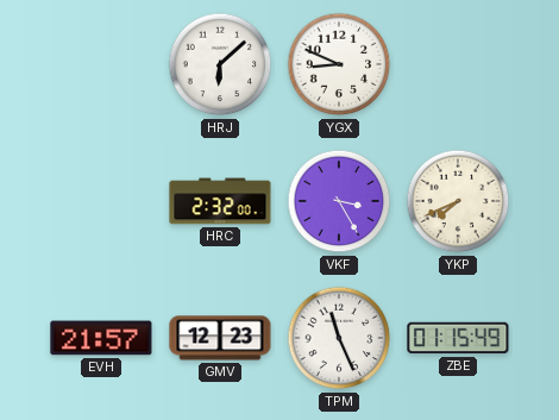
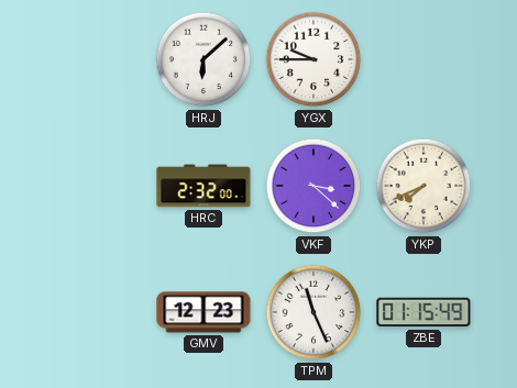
YGX: 8:49 -> 9:45
VKF: 3:25 -> 3:22
EVH: 21:57 -> none
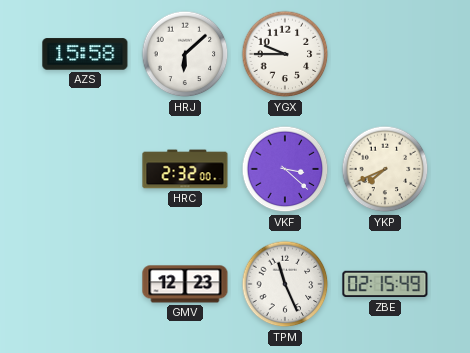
AZS: none -> 15:58
ZBE: 01:15 -> 02:15
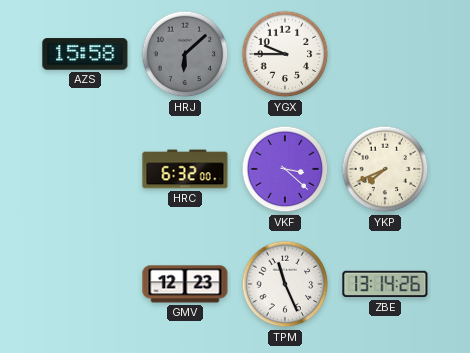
HRJ dial: white -> grey
HRC: 2:32 -> 6:32
ZBE: 02:15 -> 13:14
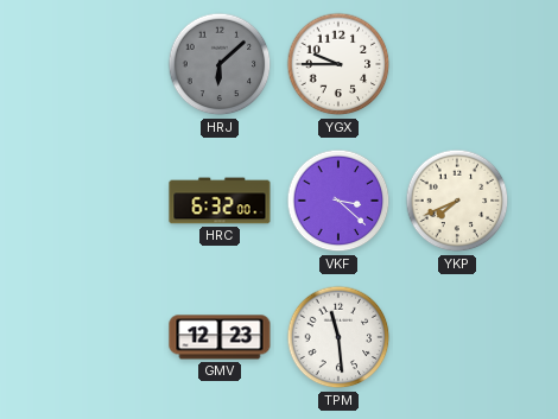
AZS: 15:58 -> none
TPM: 11:26 -> 11:29
ZBE: 13:14 -> none
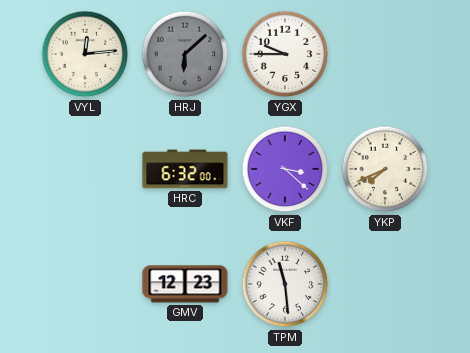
VYL: none -> 12:14
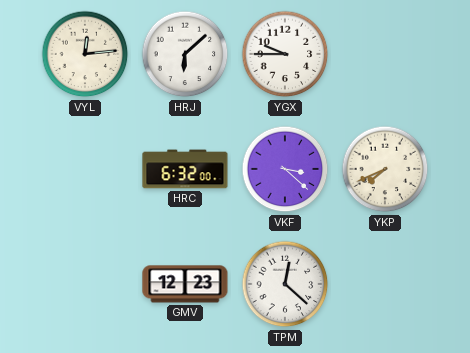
HRJ dial: grey -> white
TPM: 11:29 -> 12:22
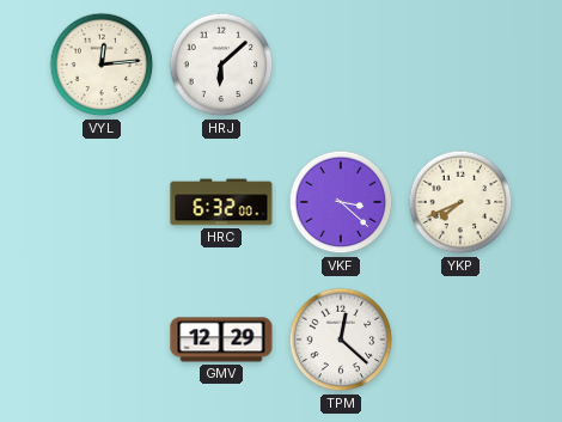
YGX: 9:45 -> none
GMV: 12:23 -> 12:29
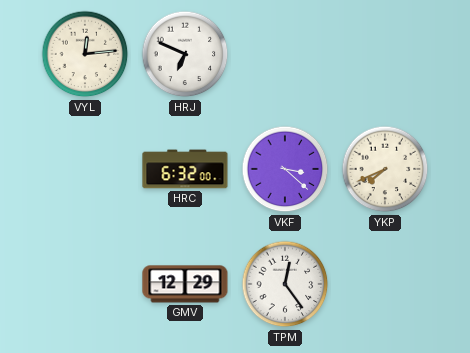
HRJ: 6:08 -> 6:49
TPM: 12:22 -> 12:24
